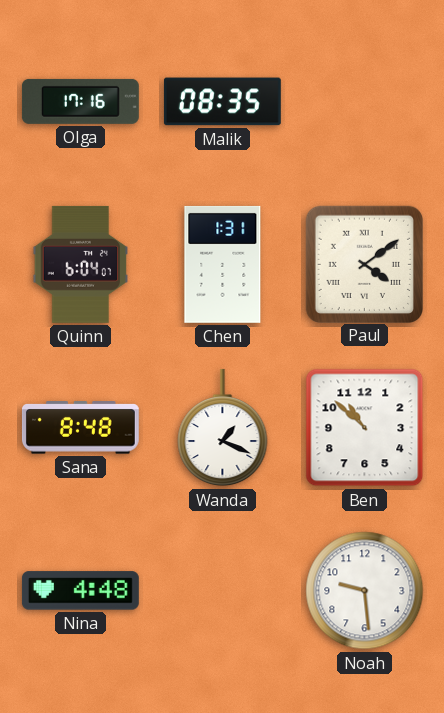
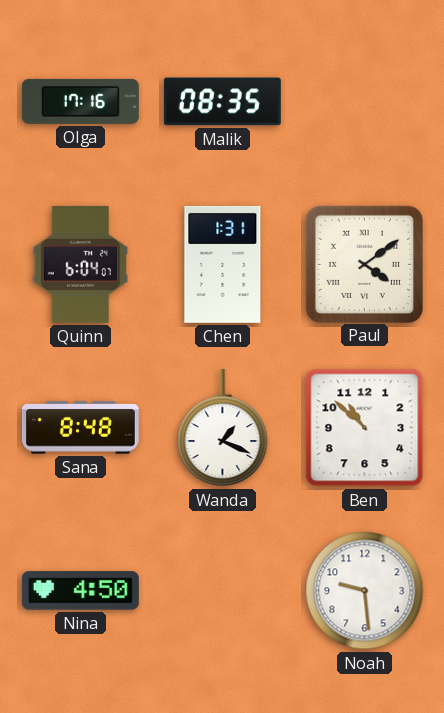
Nina: 4:48 -> 4:50
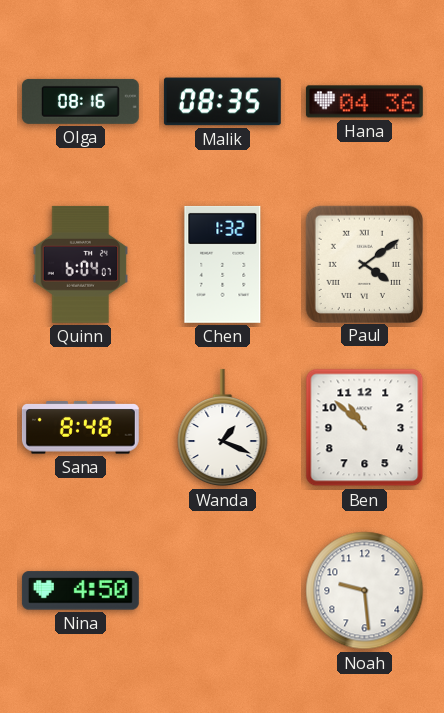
Olga: 17:16 -> 08:16
Hana: none -> 04:36
Chen: 1:31 -> 1:32
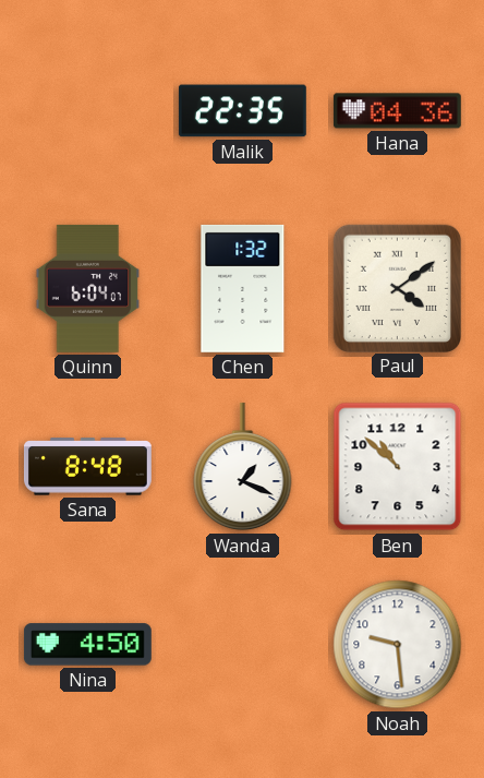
Olga: 08:16 -> none
Malik: 08:35 -> 22:35
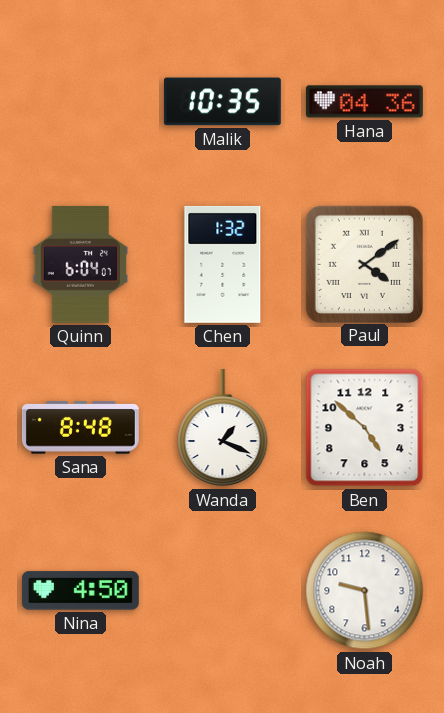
Malik: 22:35 -> 10:35
Ben: 10:52 -> 4:52
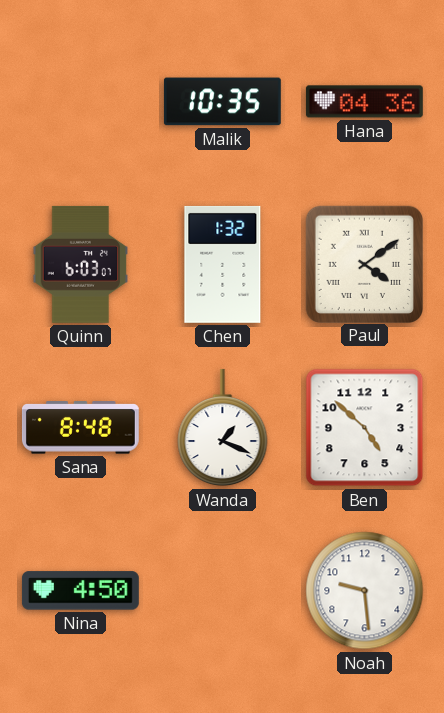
Quinn: 6:04 -> 6:03
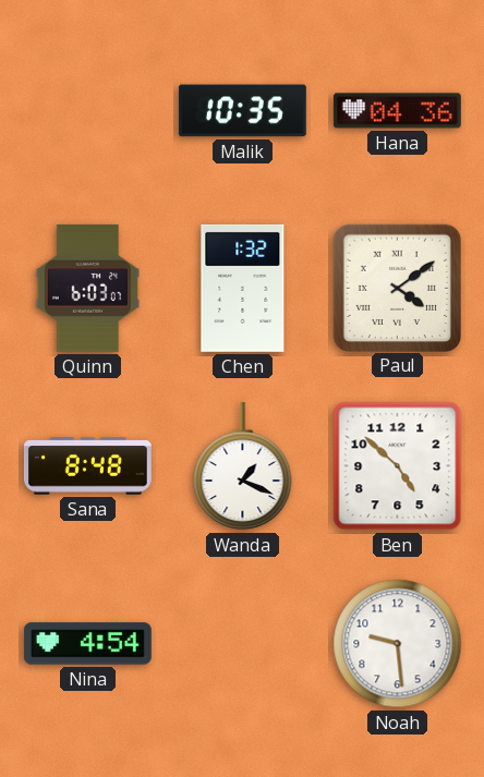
Nina: 4:50 -> 4:54
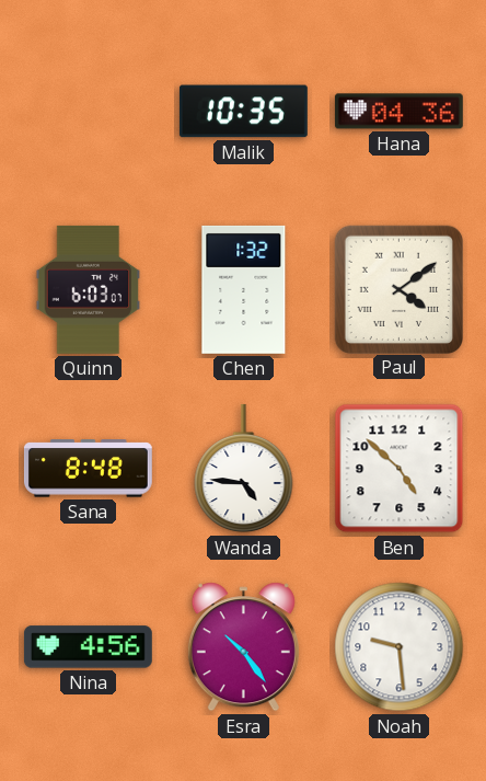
Wanda: 1:19 -> 4:46
Nina: 4:54 -> 4:56
Esra: none -> 10:24
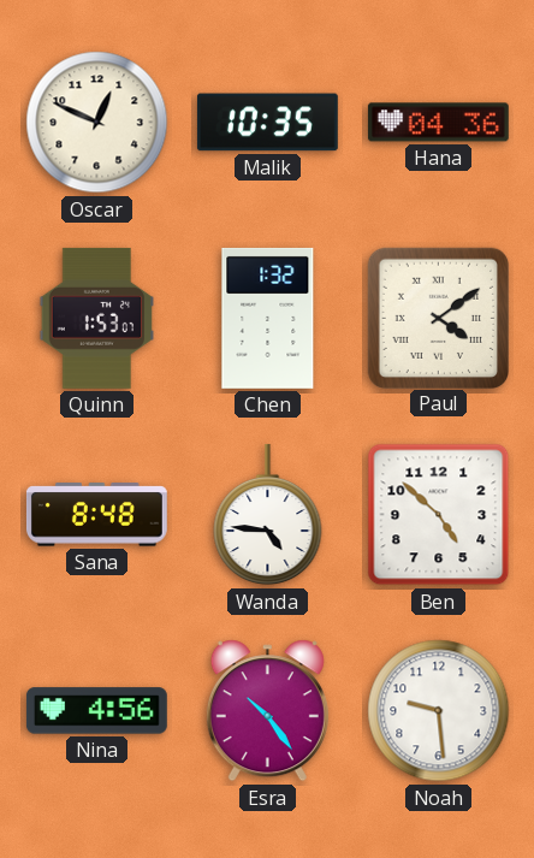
Oscar: none -> 12:49
Quinn: 6:03 -> 1:53
